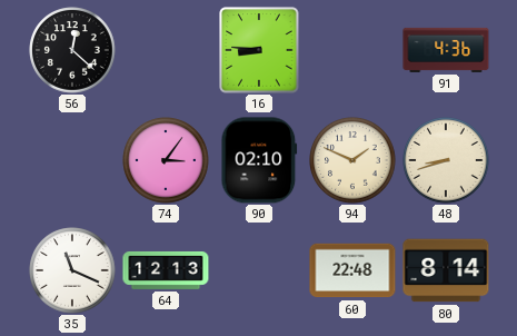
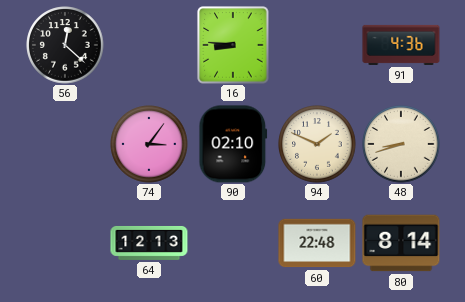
35: 11:19 -> none
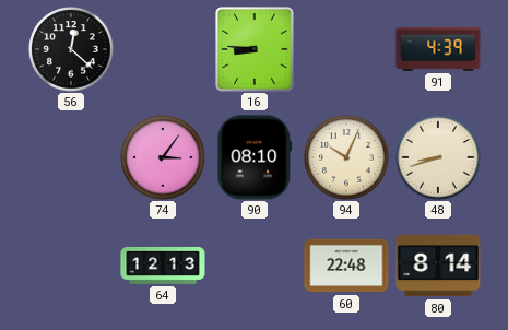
91: 4:36 -> 4:39
90: 02:10 -> 08:10
94: 1:49 -> 10:04
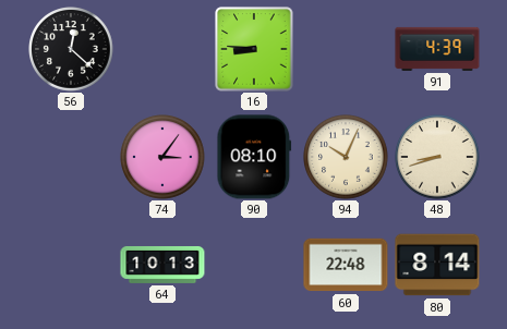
64: 12:13 -> 10:13
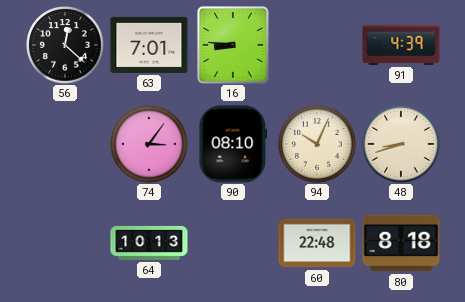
63: none -> 7:01
80: 8:14 -> 8:18
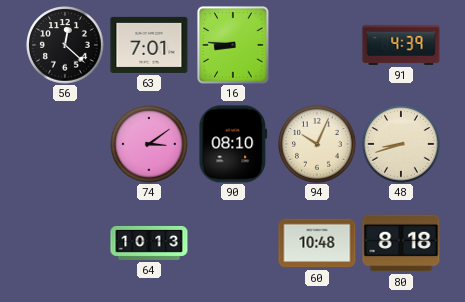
74: 3:06 -> 3:09
60: 22:48 -> 10:48
